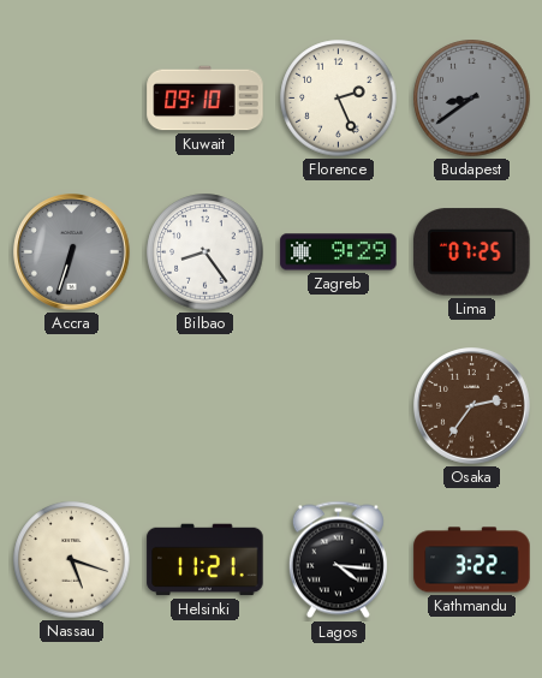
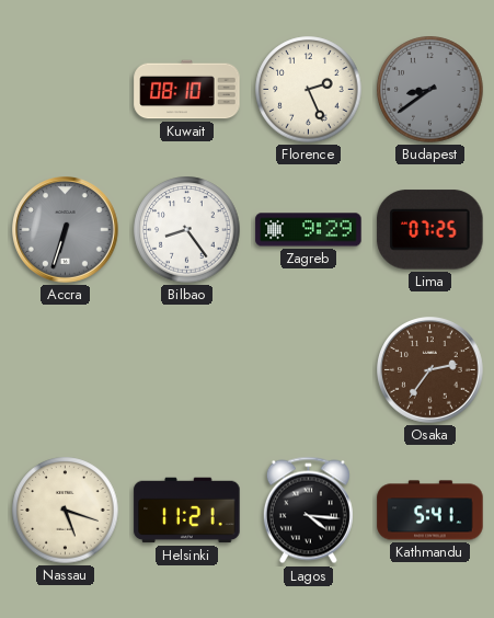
Kuwait: 09:10 -> 08:10
Kathmandu: 3:22 -> 5:41
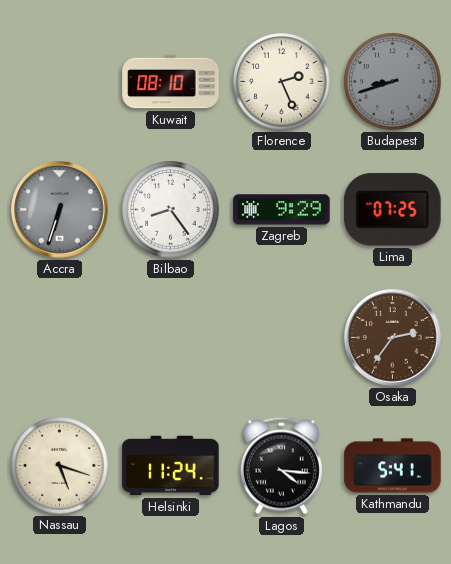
Budapest: 8:39 -> 8:42
Helsinki: 11:21 -> 11:24
